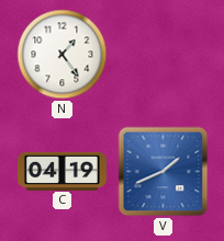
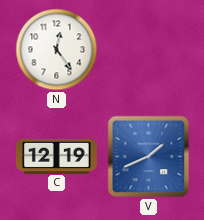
N: 1:24 -> 12:24
C: 04:19 -> 12:19
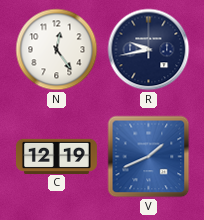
R: none -> 9:43
